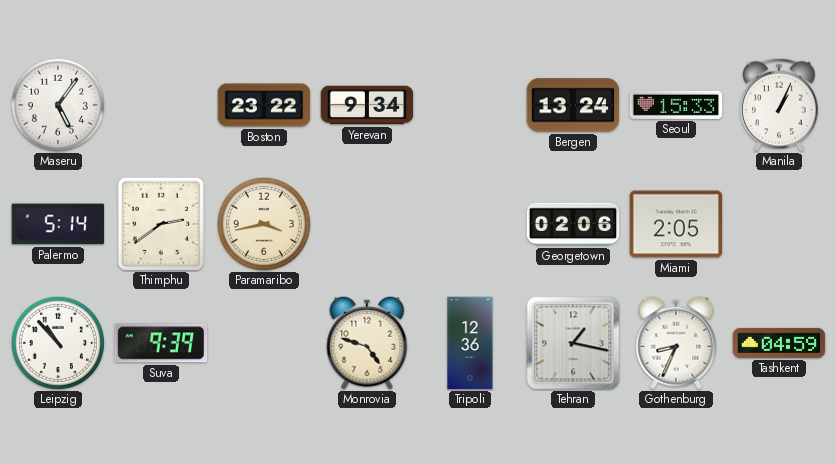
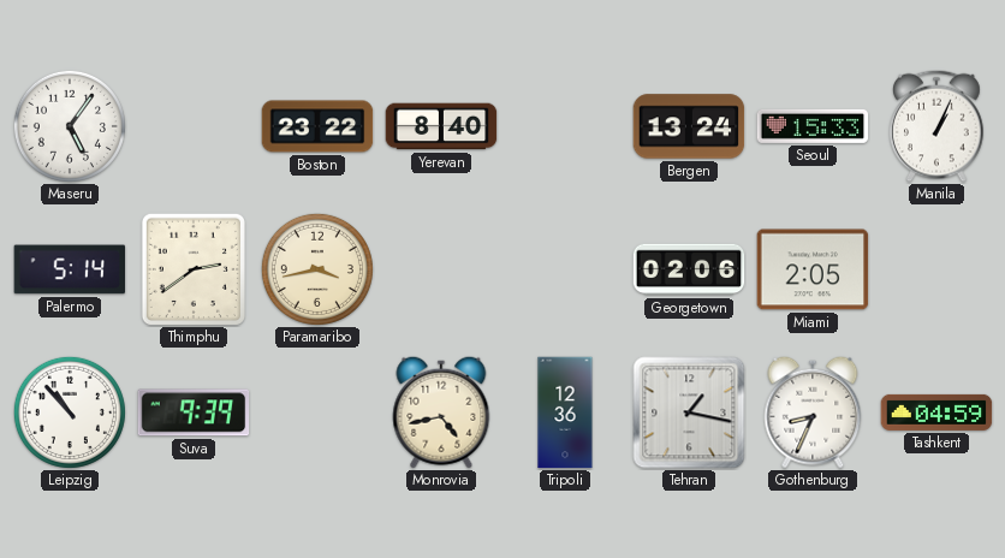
Yerevan: 9:34 -> 8:40
Monrovia: 4:48 -> 4:43
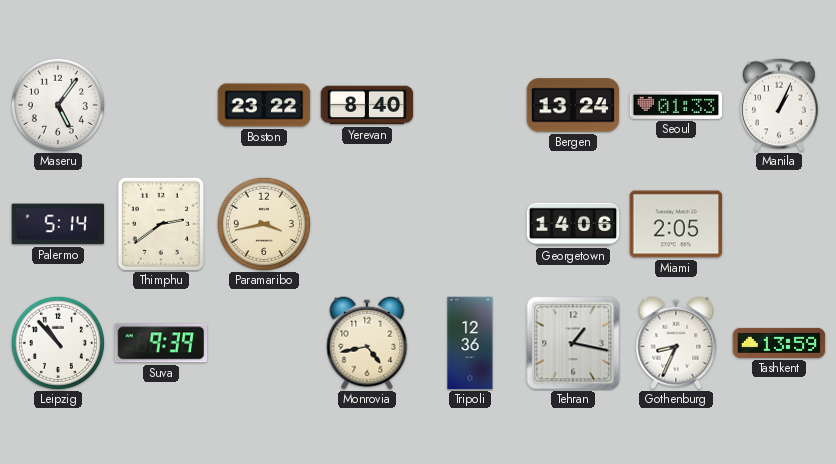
Seoul: 15:33 -> 01:33
Georgetown: 02:06 -> 14:06
Tashkent: 04:59 -> 13:59
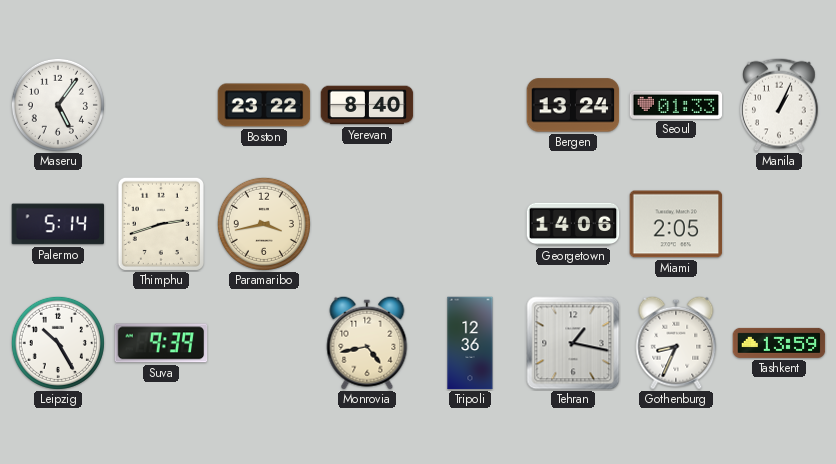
Thimphu: 2:39 -> 2:42
Leipzig: 10:53 -> 10:25
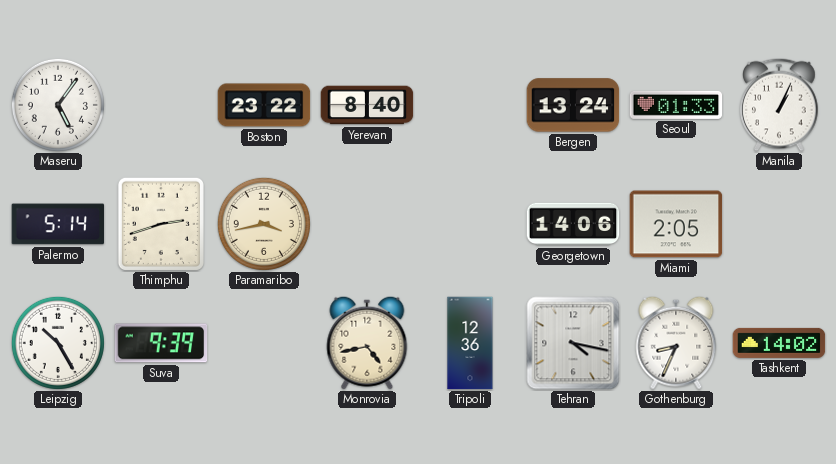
Tehran: 1:17 -> 4:17
Tashkent: 13:59 -> 14:02
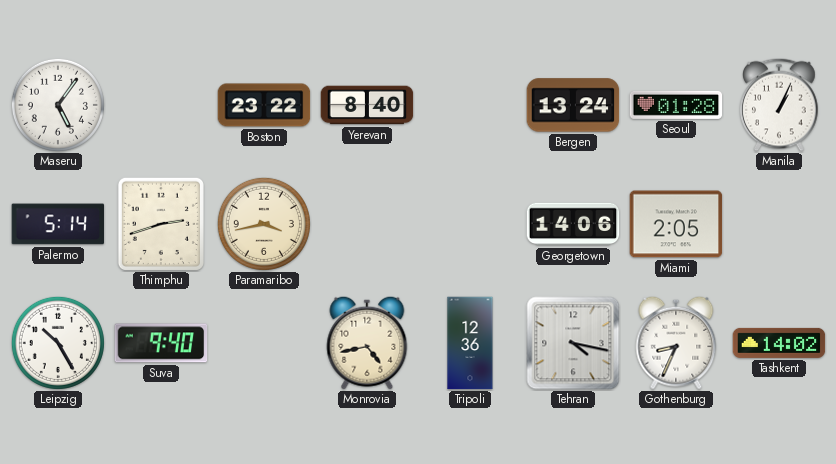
Seoul: 01:33 -> 01:28
Suva: 9:39 -> 9:40
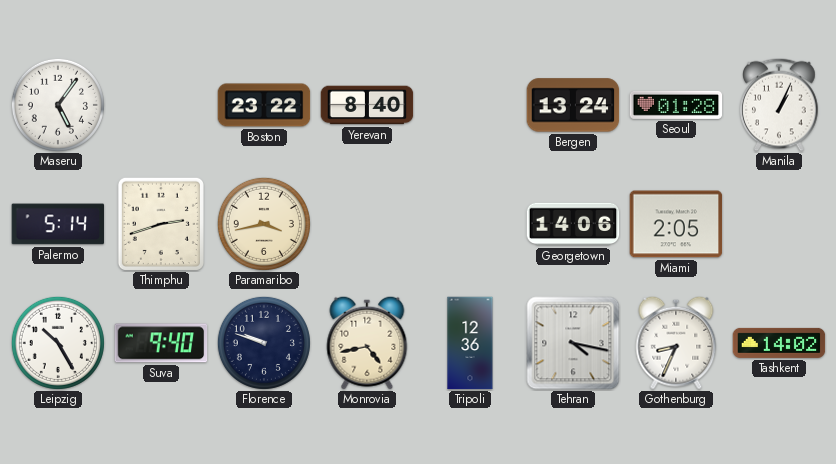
Florence: none -> 9:48
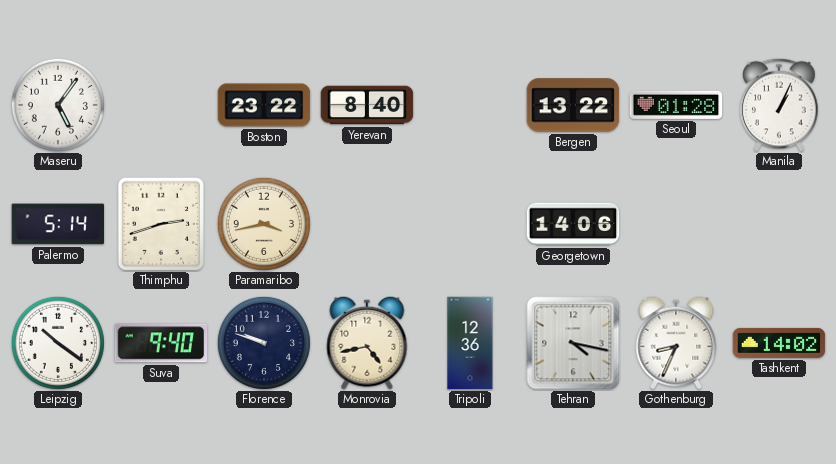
Bergen: 13:24 -> 13:22
Miami: 2:05 -> none
Leipzig: 10:25 -> 10:21
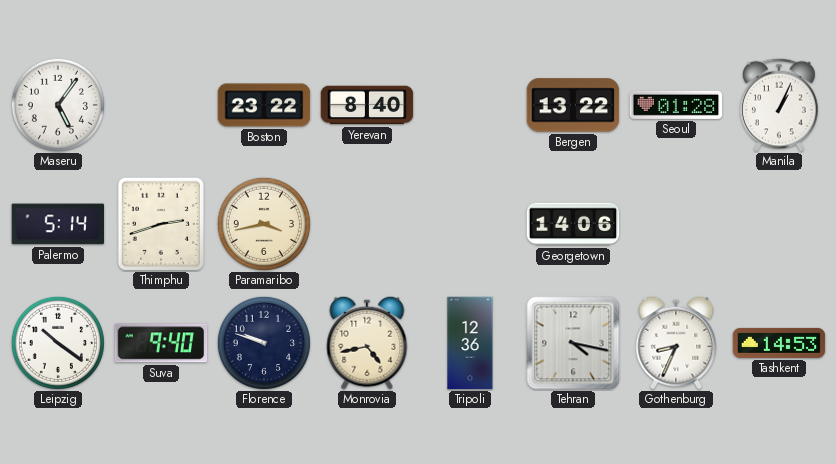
Tashkent: 14:02 -> 14:53
